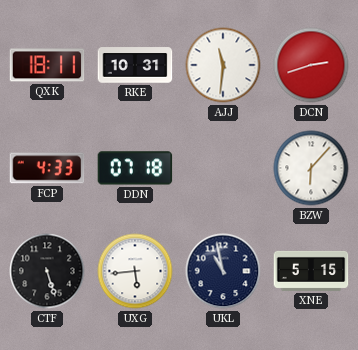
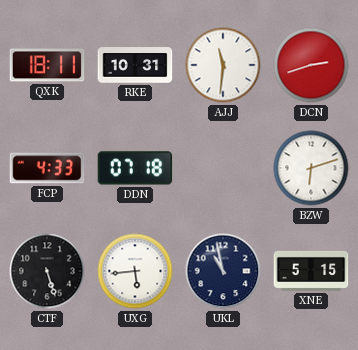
BZW: 6:07 -> 6:12
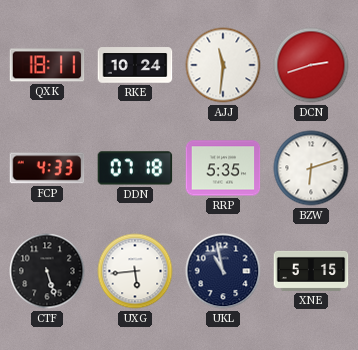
RKE: 10:31 -> 10:24
RRP: none -> 5:35
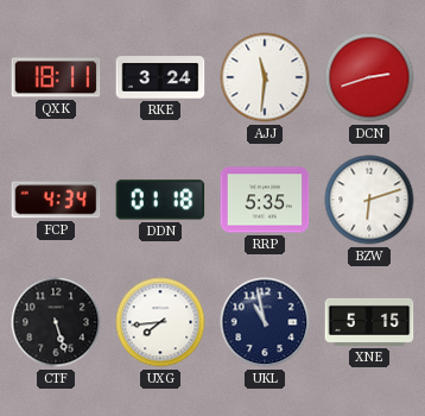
RKE: 10:24 -> 3:24
FCP: 4:33 -> 4:34
DDN: 07:18 -> 01:18
UXG: 5:44 -> 7:44
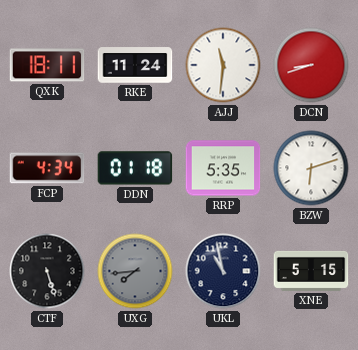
RKE: 3:24 -> 11:24
DCN: 2:42 -> 8:42
UXG dial: white -> grey
